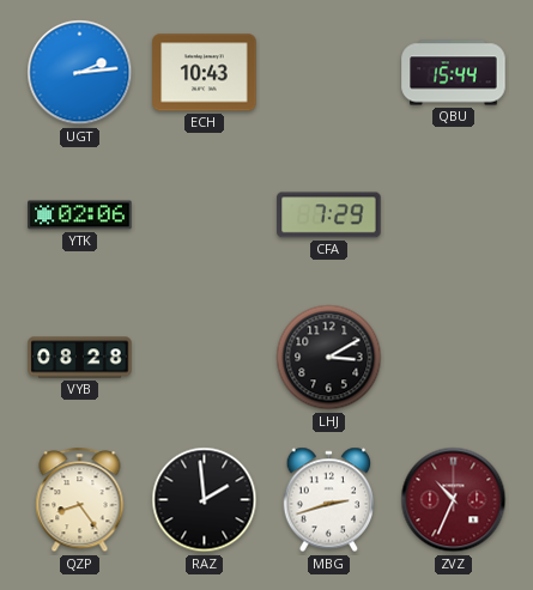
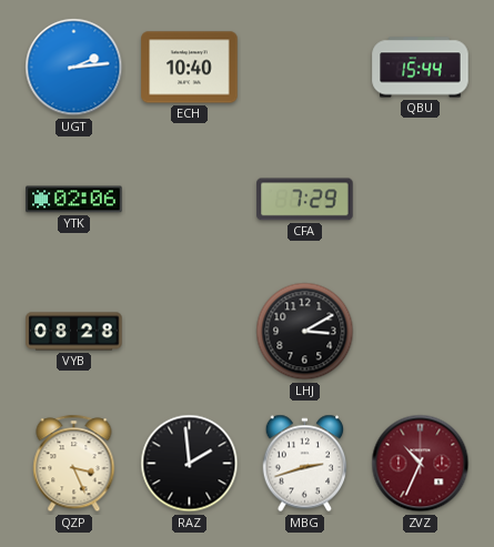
ECH: 10:43 -> 10:40
QZP: 8:24 -> 3:26
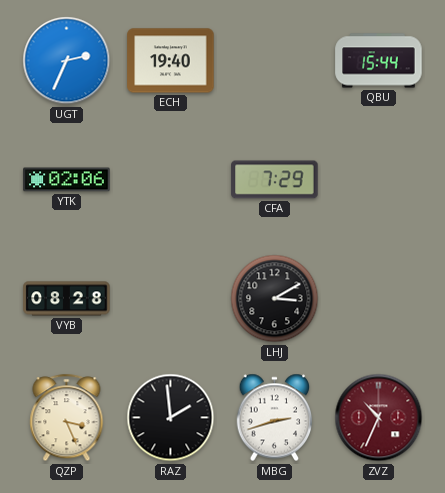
UGT: 2:14 -> 2:34
ECH: 10:40 -> 19:40
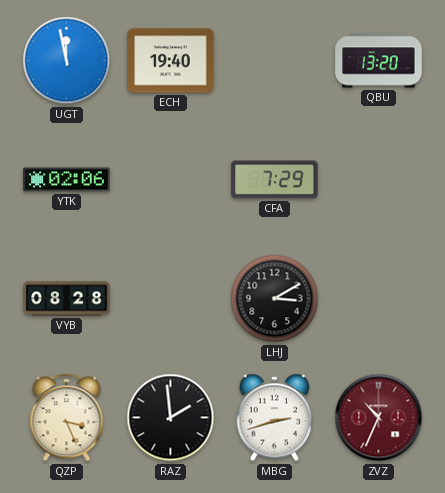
UGT: 2:34 -> 11:58
QBU: 15:44 -> 13:20
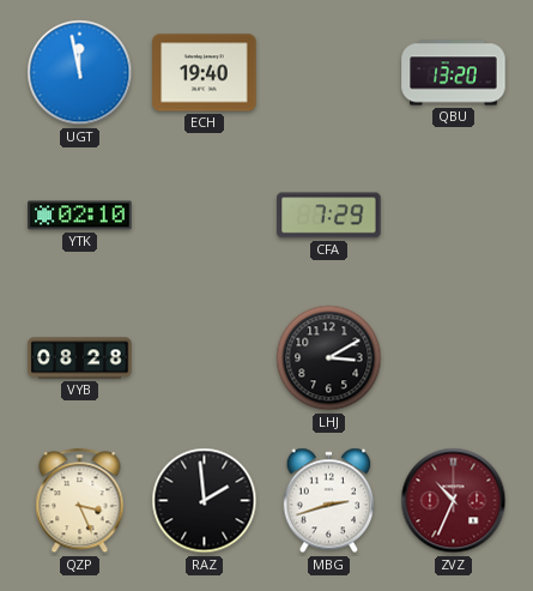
YTK: 02:06 -> 02:10
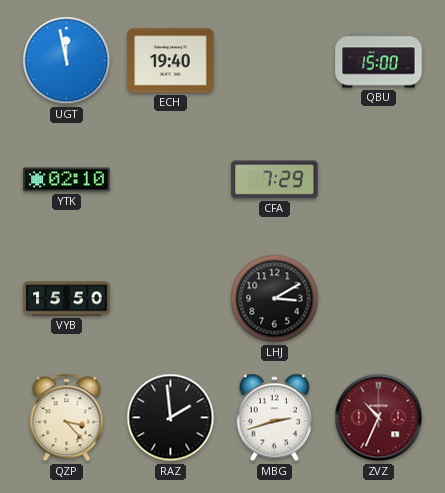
QBU: 13:20 -> 15:00
VYB: 08:28 -> 15:50
QZP: 3:26 -> 3:23
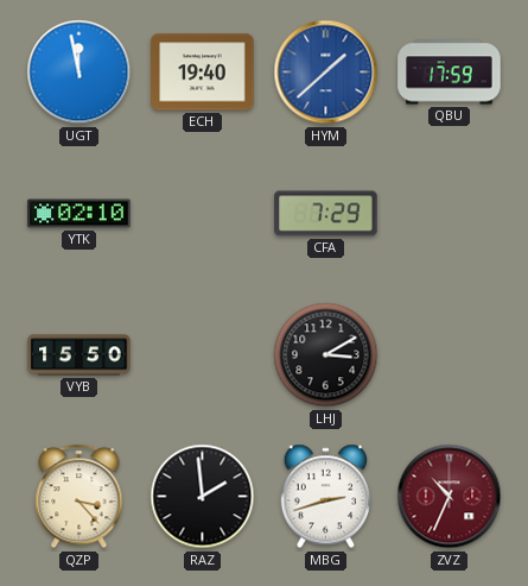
HYM: none -> 1:38
QBU: 15:00 -> 17:59
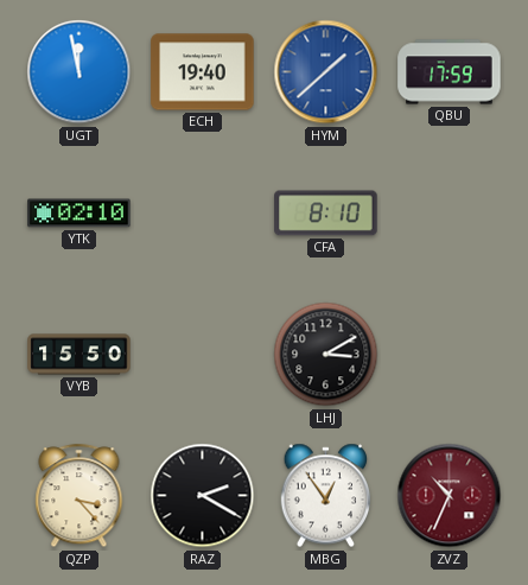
CFA: 7:29 -> 8:10
RAZ: 1:59 -> 2:20
MBG: 2:42 -> 12:54
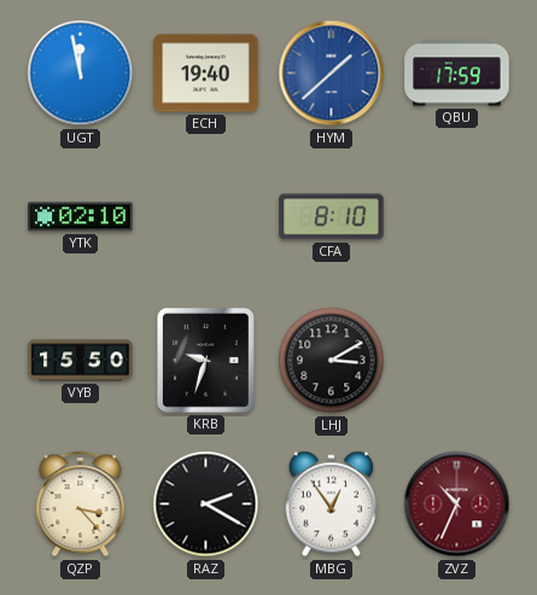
KRB: none -> 9:33
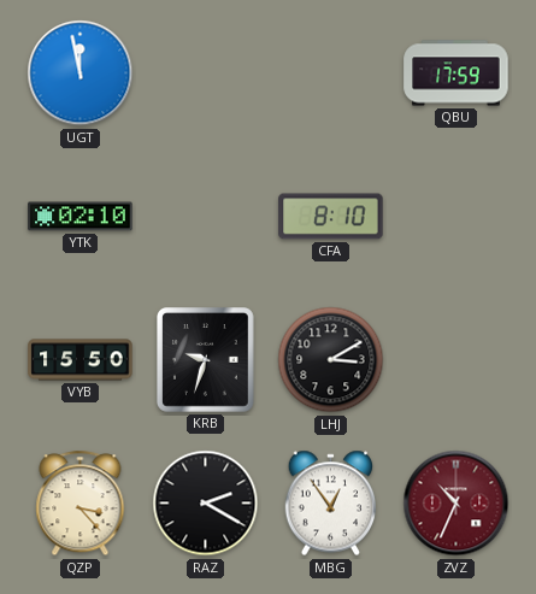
ECH: 19:40 -> none
HYM: 1:38 -> none
